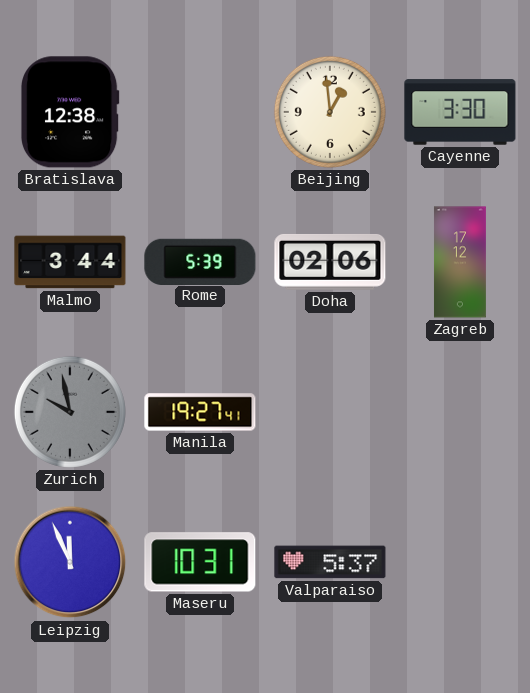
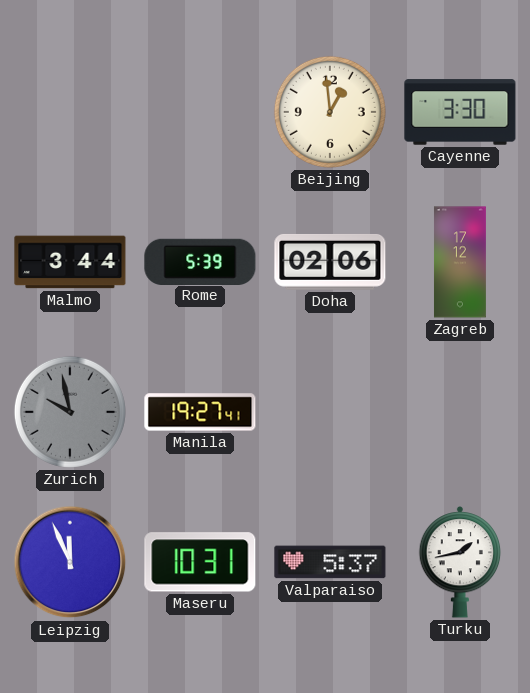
Bratislava: 12:38 -> none
Turku: none -> 1:43
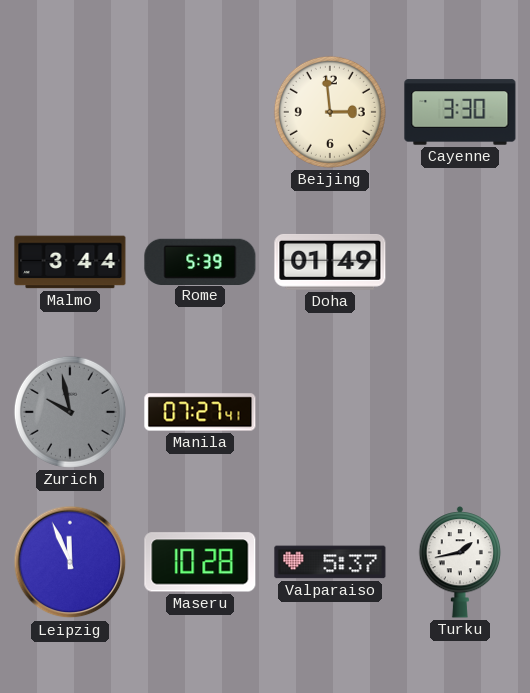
Beijing: 12:59 -> 2:59
Doha: 02:06 -> 01:49
Zagreb: 17:12 -> none
Manila: 19:27 -> 07:27
Maseru: 10:31 -> 10:28
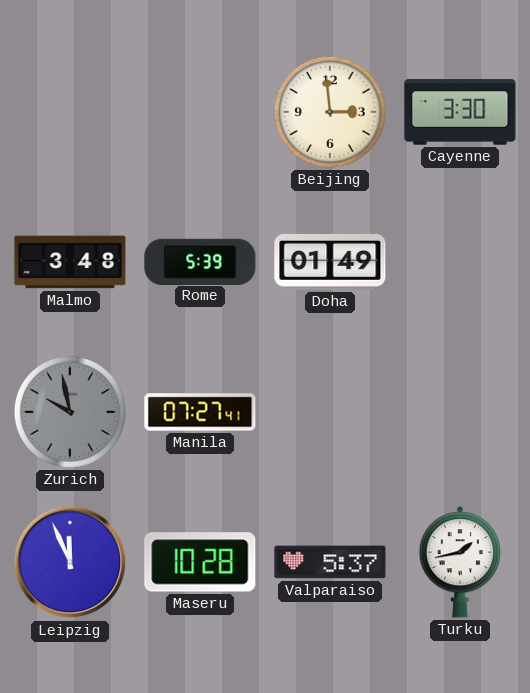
Malmo: 3:44 -> 3:48
